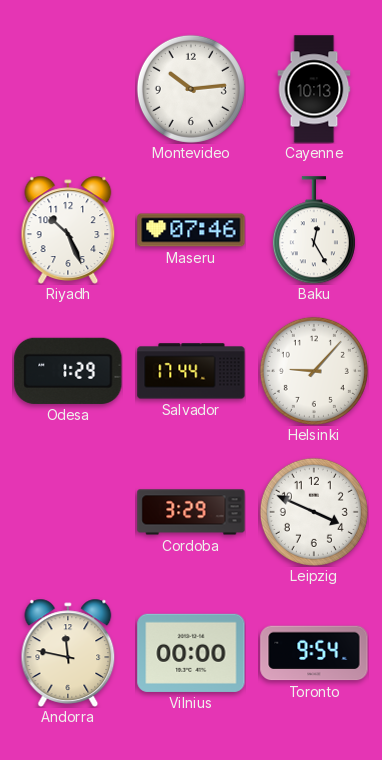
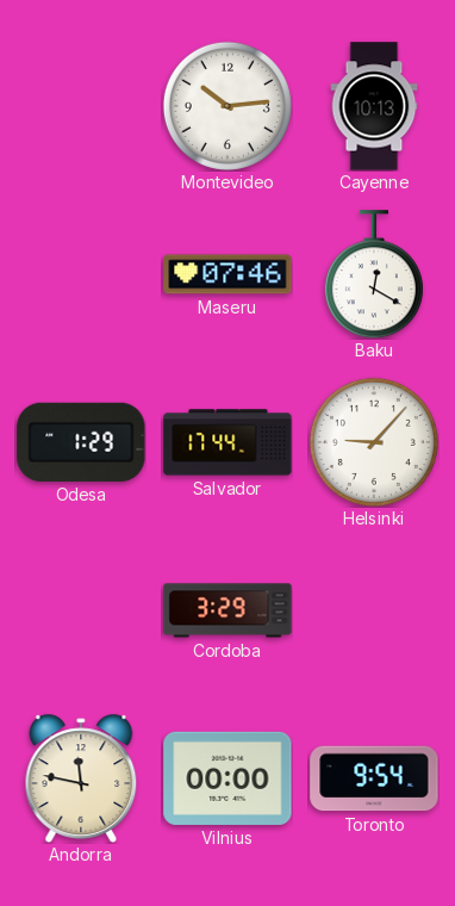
Riyadh: 10:26 -> none
Baku: 12:25 -> 12:20
Leipzig: 3:49 -> none
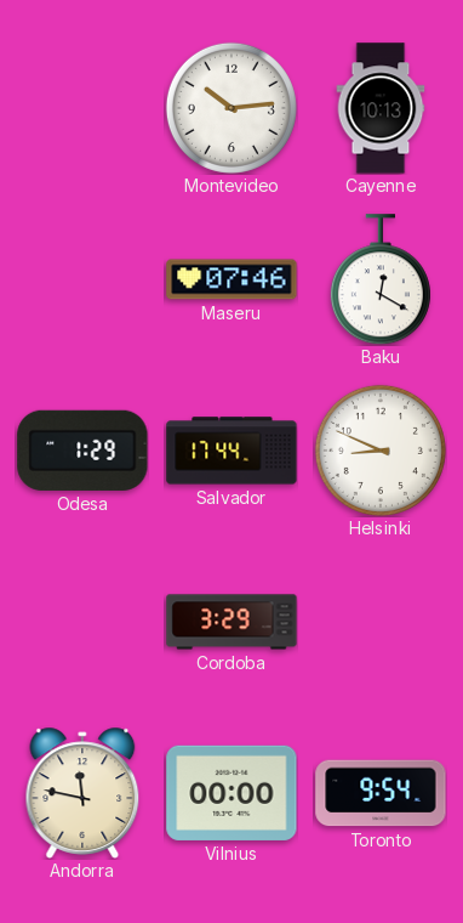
Helsinki: 9:07 -> 8:49
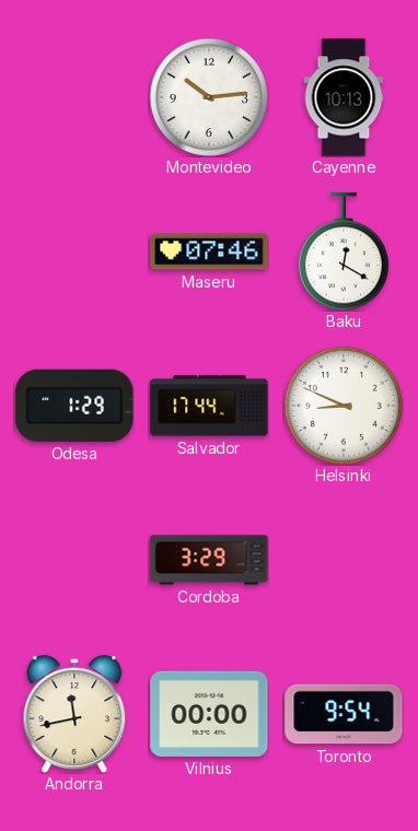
Andorra: 11:47 -> 11:43
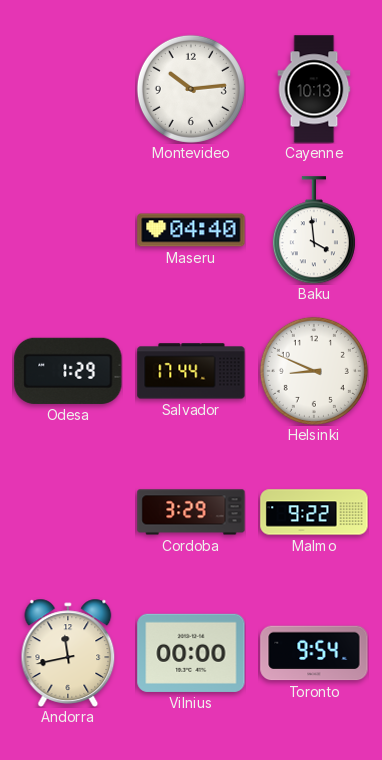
Maseru: 07:46 -> 04:40
Baku: 12:20 -> 3:59
Malmo: none -> 9:22
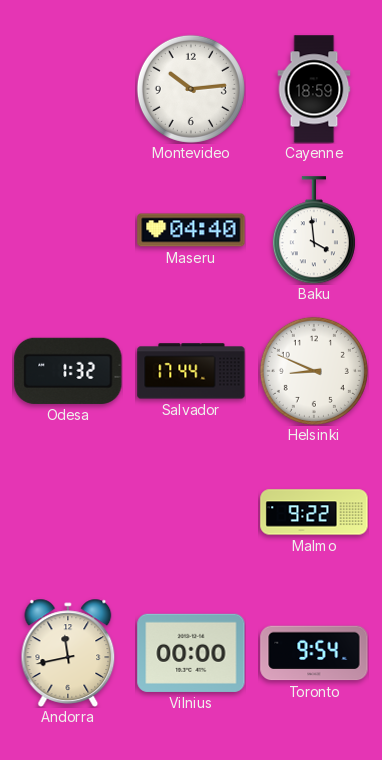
Cayenne: 10:13 -> 18:59
Odesa: 1:29 -> 1:32
Cordoba: 3:29 -> none
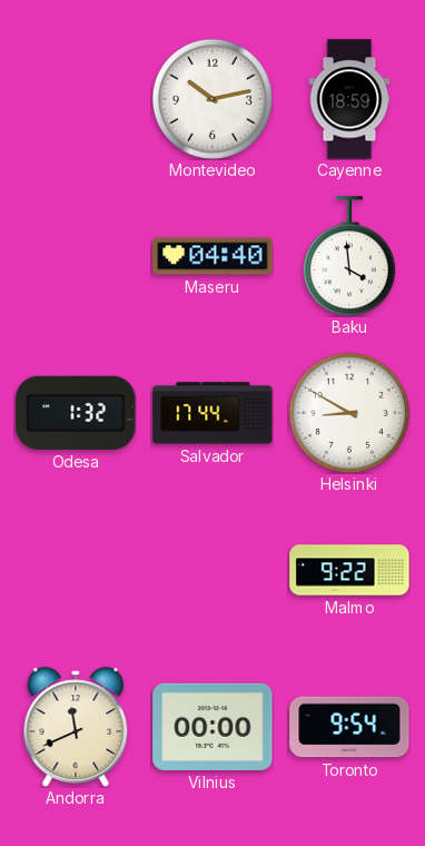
Montevideo: 10:14 -> 10:13
Helsinki: 8:49 -> 8:50
Andorra: 11:43 -> 11:41
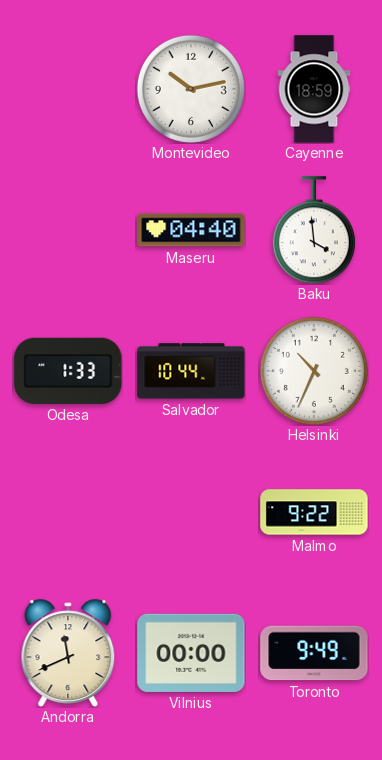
Odesa: 1:32 -> 1:33
Salvador: 17:44 -> 10:44
Helsinki: 8:50 -> 10:34
Toronto: 9:54 -> 9:49
